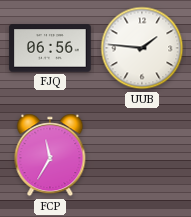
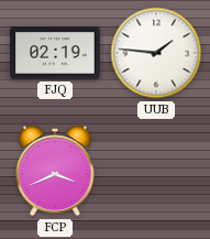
FJQ: 06:56 -> 02:19
FCP: 11:35 -> 3:41
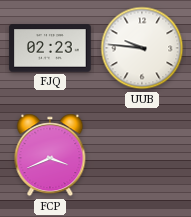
FJQ: 02:19 -> 02:23
UUB: 1:46 -> 9:46
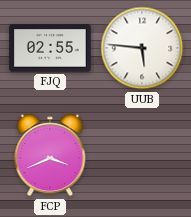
FJQ: 02:23 -> 02:55
UUB: 9:46 -> 5:46
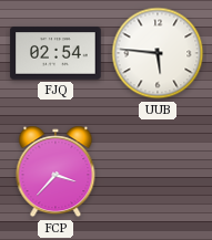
FJQ: 02:55 -> 02:54
FCP: 3:41 -> 3:37
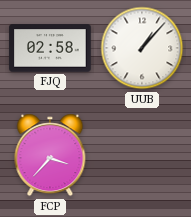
FJQ: 02:54 -> 02:58
UUB: 5:46 -> 1:07
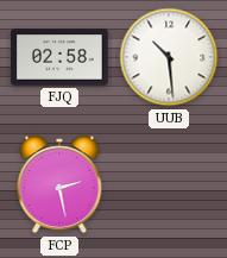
UUB: 1:07 -> 10:29
FCP: 3:37 -> 2:28
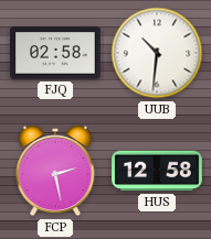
UUB: 10:29 -> 10:31
HUS: none -> 12:58
